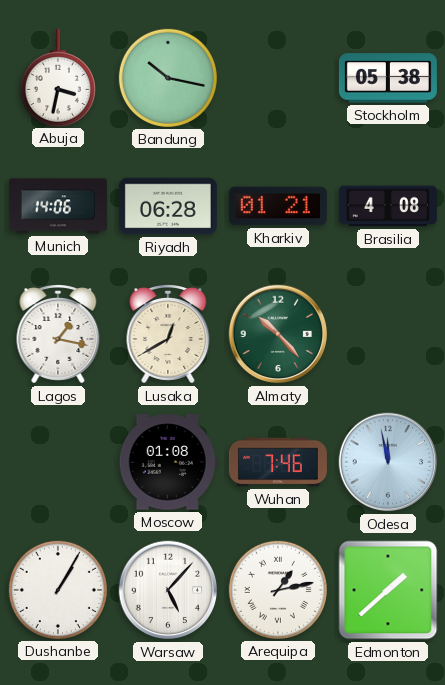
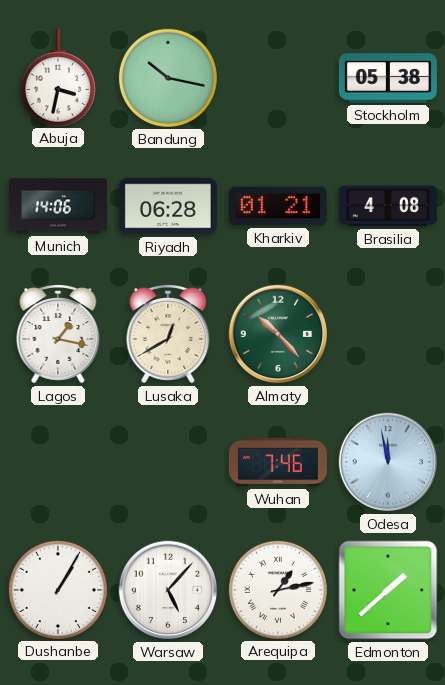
Moscow: 01:08 -> none
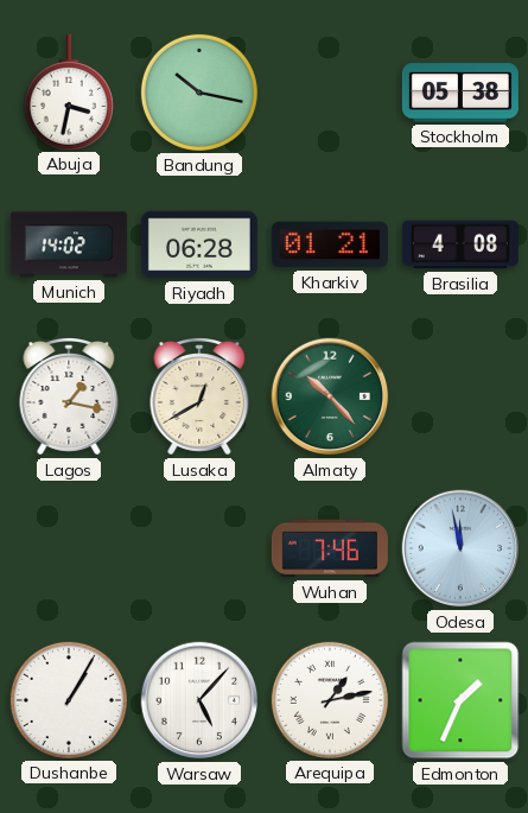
Munich: 14:06 -> 14:02
Edmonton: 1:38 -> 1:34
